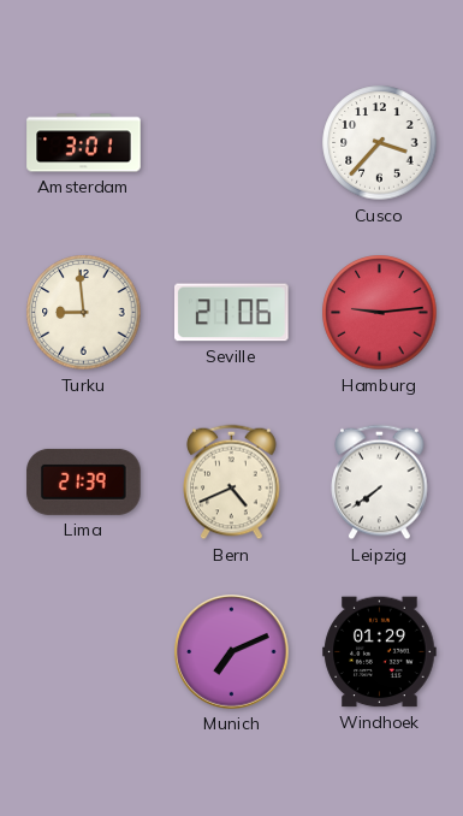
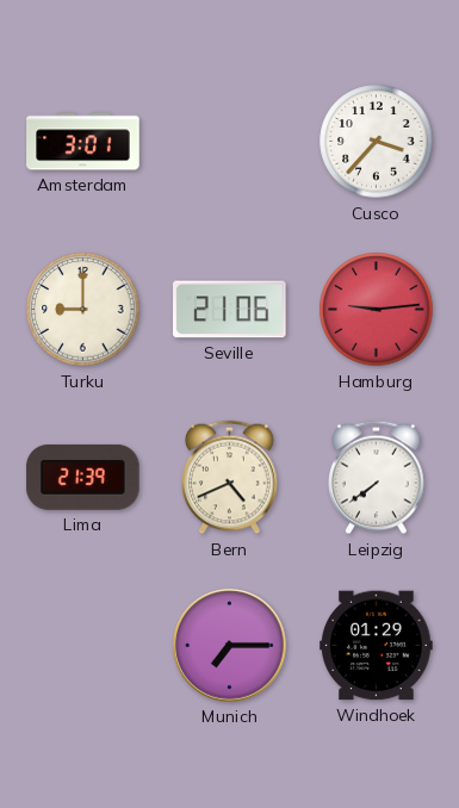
Turku: 8:59 -> 9:00
Munich: 7:11 -> 7:15
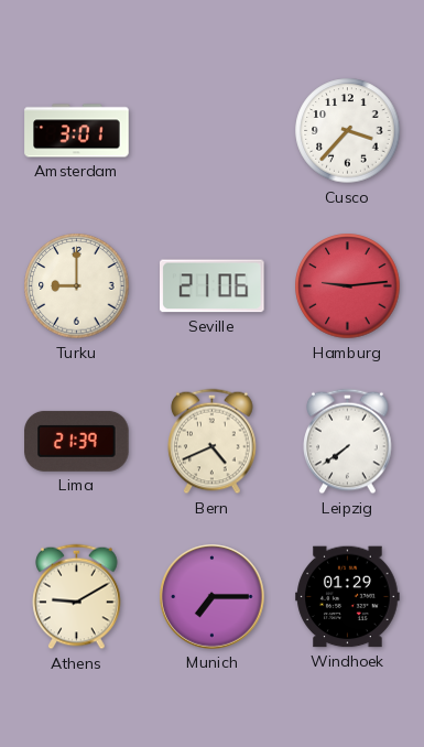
Athens: none -> 9:10
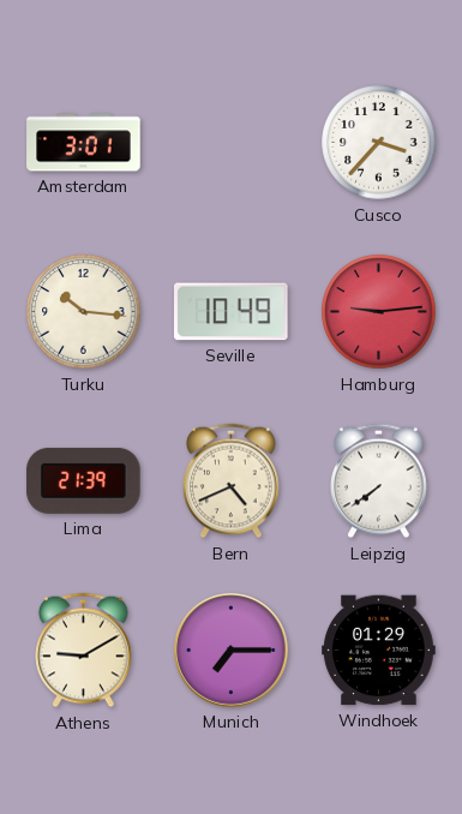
Turku: 9:00 -> 10:16
Seville: 21:06 -> 10:49
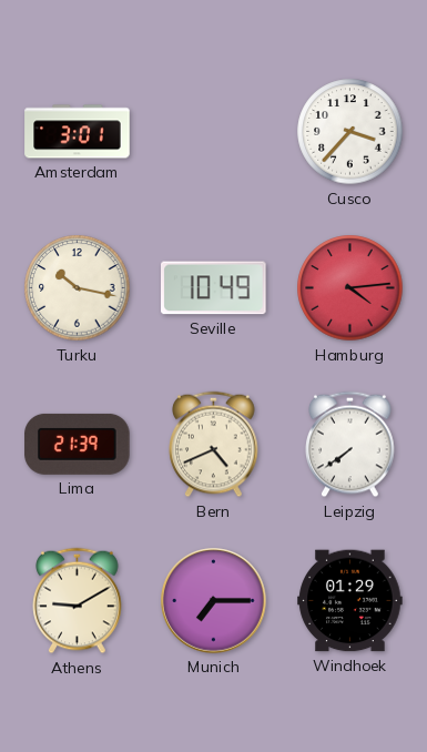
Turku: 10:16 -> 10:17
Hamburg: 9:14 -> 4:14
